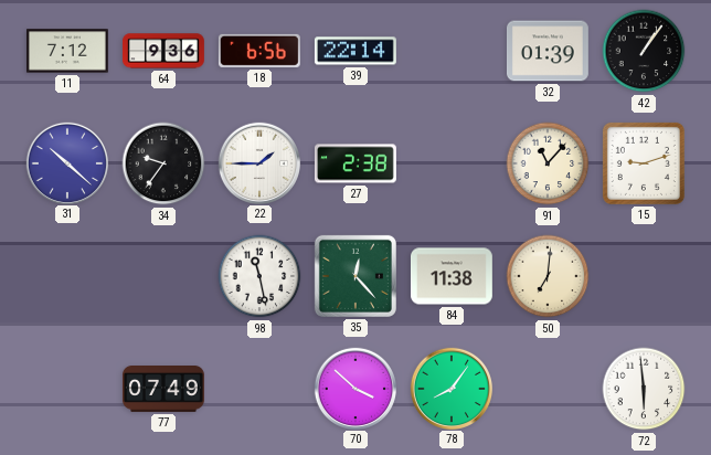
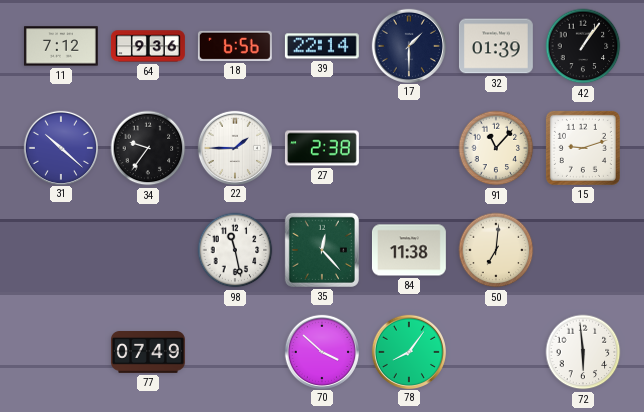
17: none -> 1:30
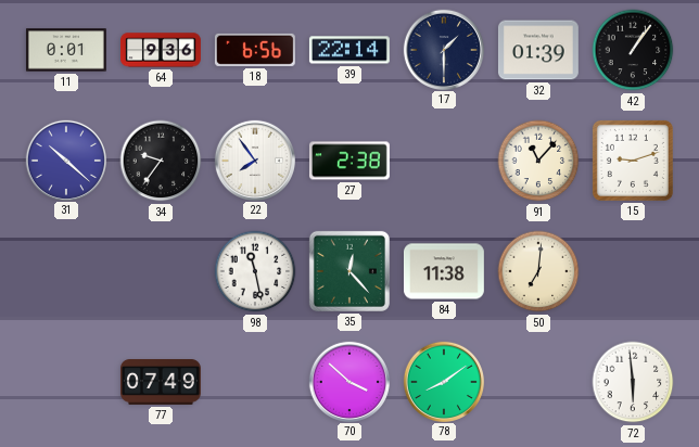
11: 7:12 -> 0:01
22: 1:45 -> 7:54
78: 8:06 -> 8:09
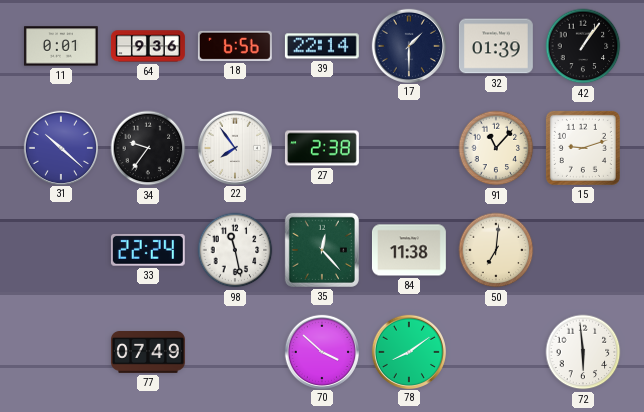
33: none -> 22:24
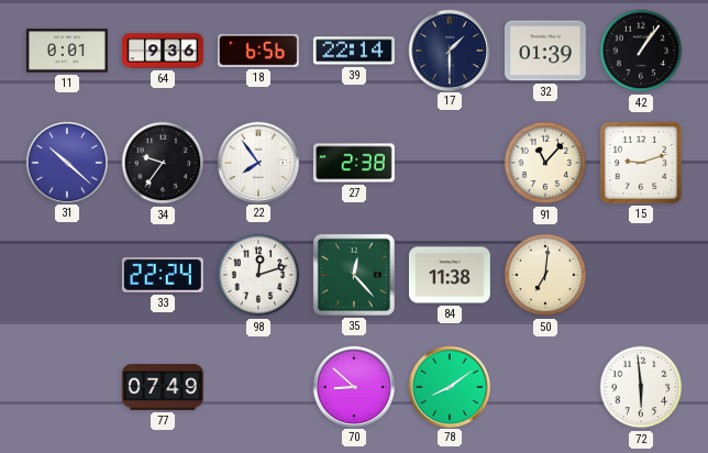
98: 11:28 -> 12:12
70: 3:52 -> 8:52
